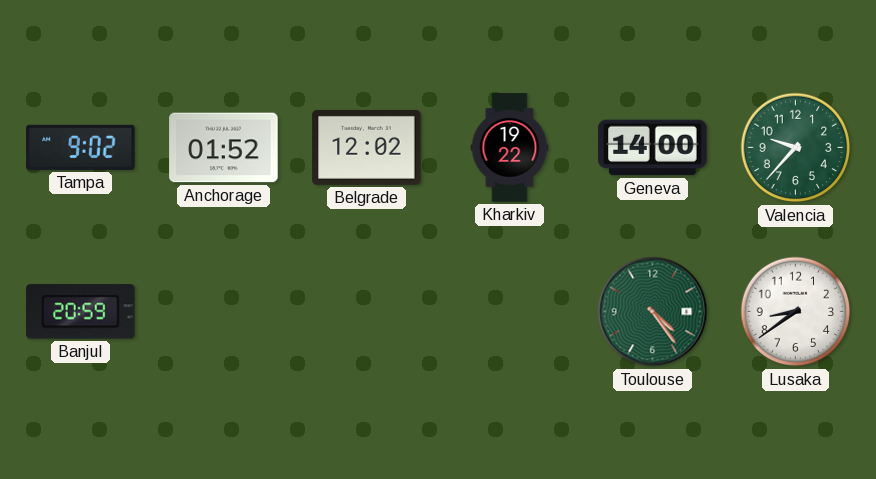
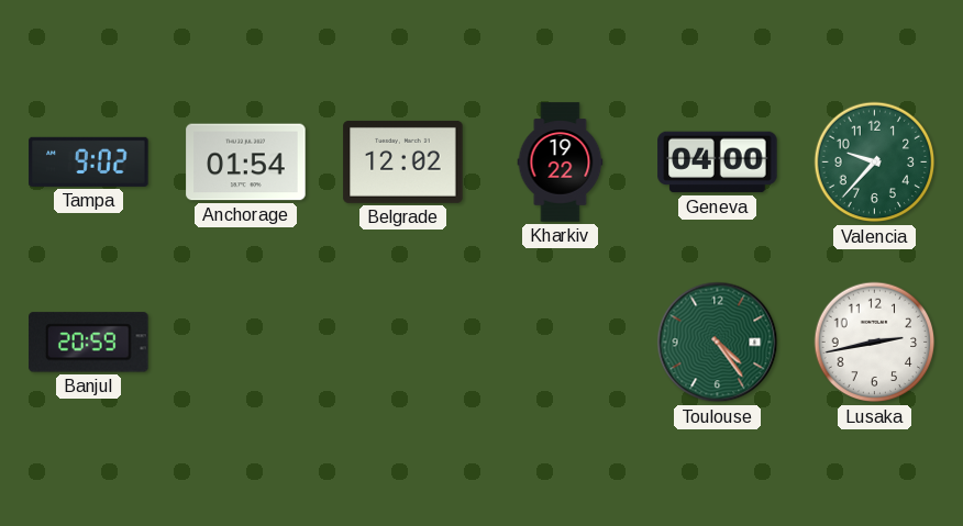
Anchorage: 01:52 -> 01:54
Geneva: 14:00 -> 04:00
Lusaka: 8:39 -> 2:43
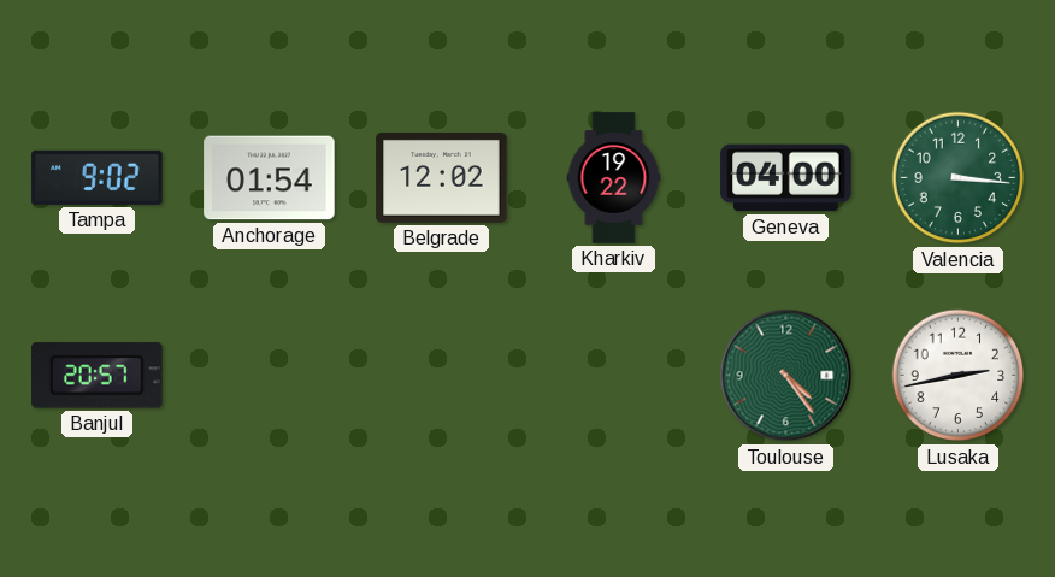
Valencia: 9:37 -> 3:16
Banjul: 20:59 -> 20:57
